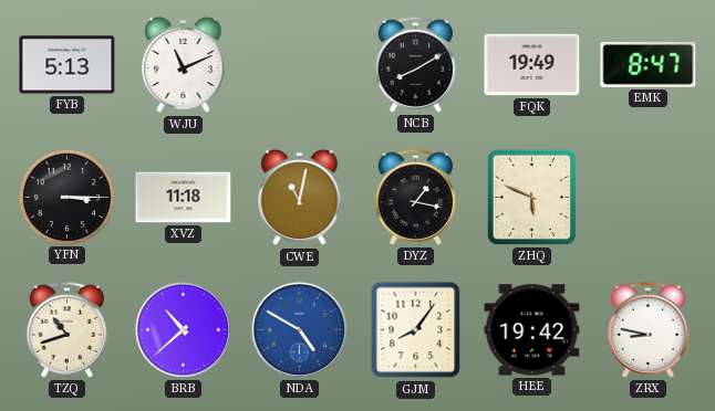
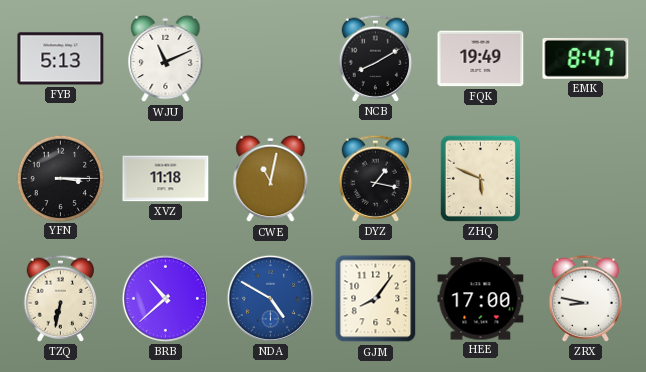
TZQ: 10:42 -> 6:32
HEE: 19:42 -> 17:00
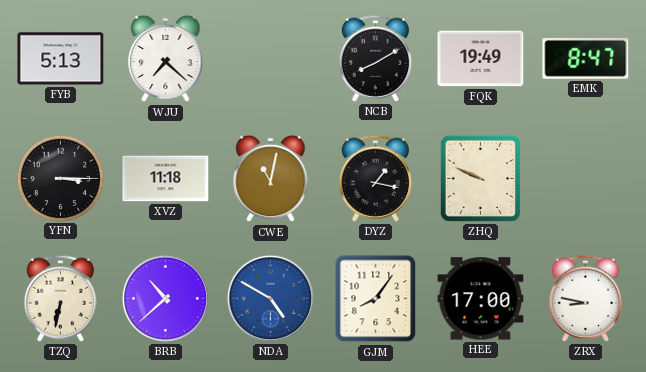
WJU: 11:11 -> 7:22
ZHQ: 5:49 -> 9:49
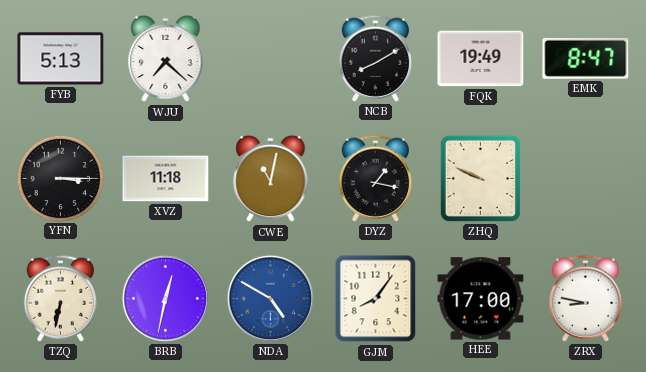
BRB: 10:38 -> 12:32
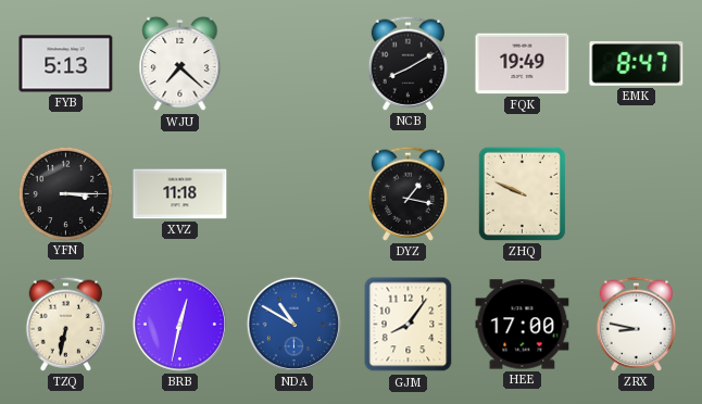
CWE: 11:02 -> none
NDA: 4:50 -> 10:50
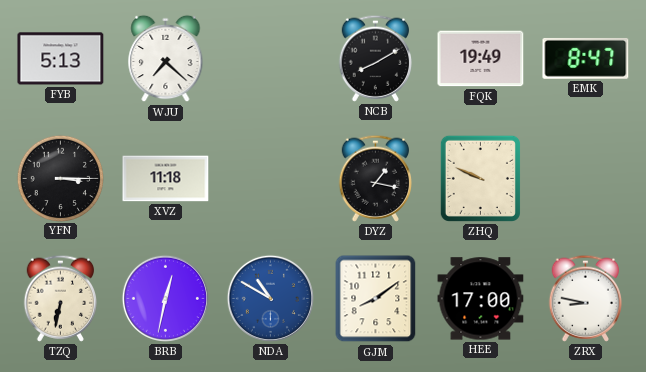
GJM: 8:06 -> 8:09
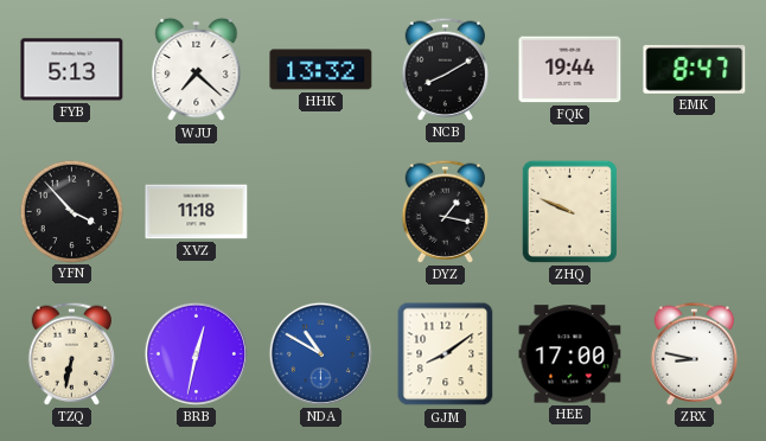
HHK: none -> 13:32
FQK: 19:49 -> 19:44
YFN: 3:15 -> 3:53
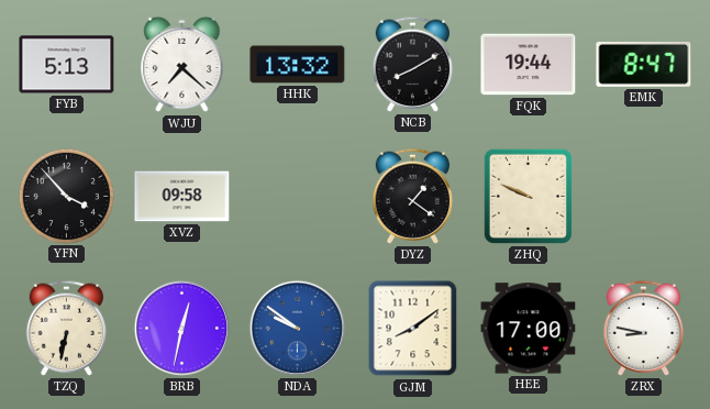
XVZ: 11:18 -> 09:58
DYZ: 1:17 -> 1:21
NDA: 10:50 -> 9:51
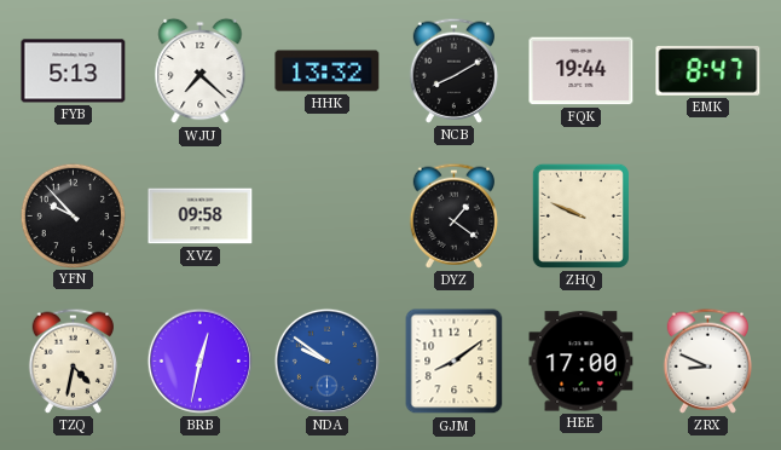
YFN: 3:53 -> 9:53
TZQ: 6:32 -> 4:32
ZRX: 8:47 -> 8:49
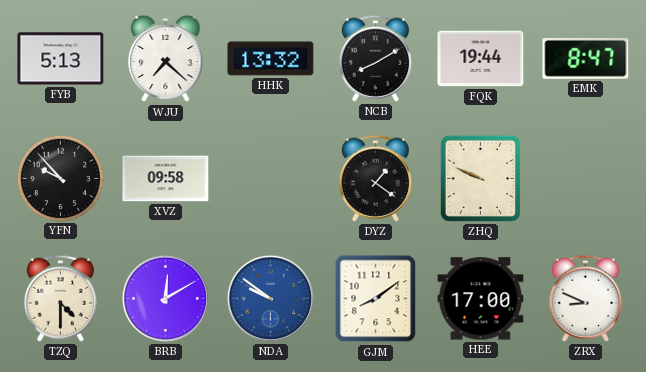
TZQ: 4:32 -> 4:30
BRB: 12:32 -> 12:10
